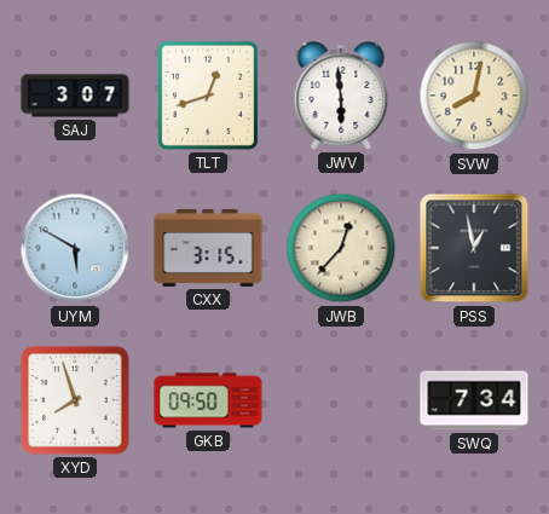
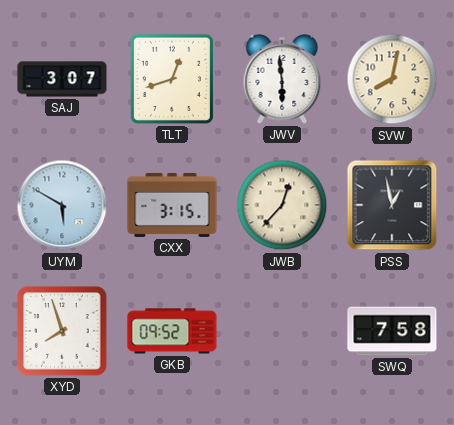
GKB: 09:50 -> 09:52
SWQ: 7:34 -> 7:58
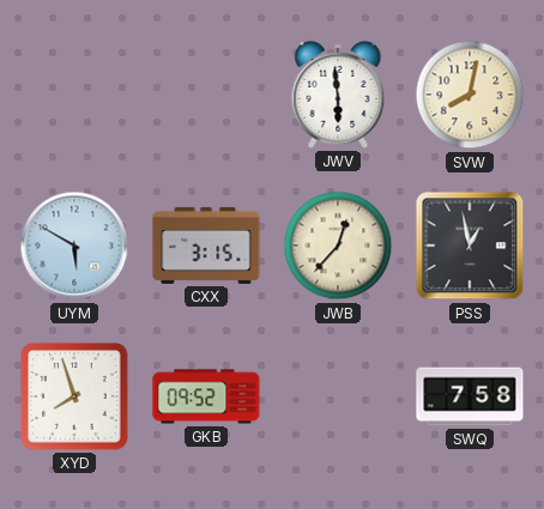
SAJ: 3:07 -> none
TLT: 12:42 -> none
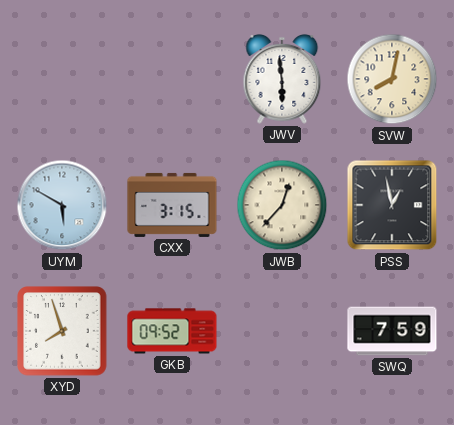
SWQ: 7:58 -> 7:59
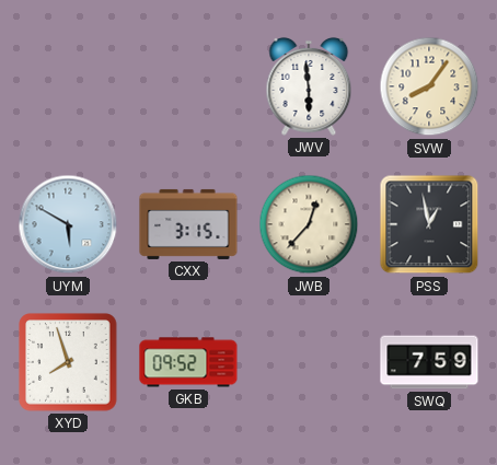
SVW: 8:02 -> 8:06
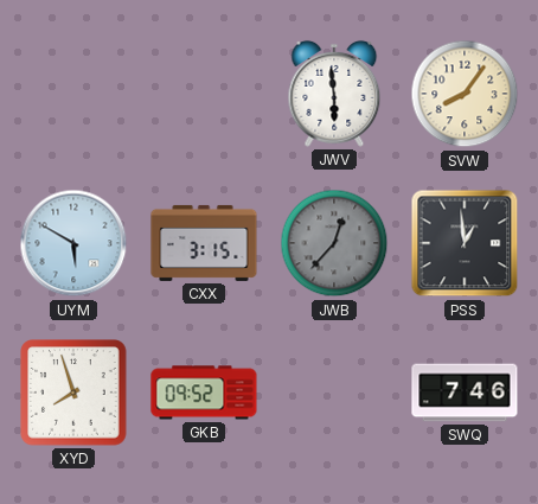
JWB dial: cream -> grey
PSS: 12:58 -> 12:59
SWQ: 7:59 -> 7:46
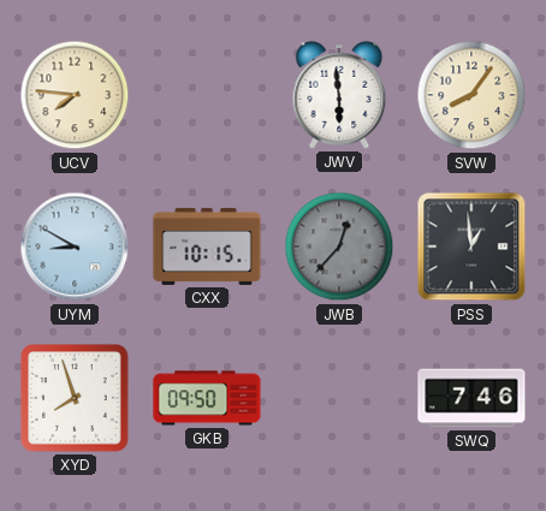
UCV: none -> 7:46
UYM: 5:50 -> 8:50
CXX: 3:15 -> 10:15
GKB: 09:52 -> 09:50
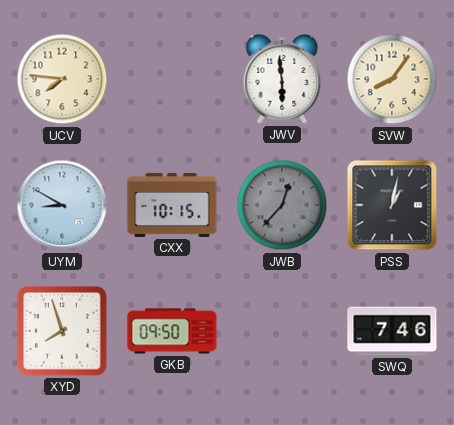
PSS: 12:59 -> 1:02
